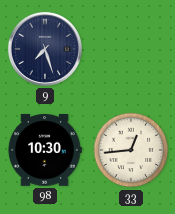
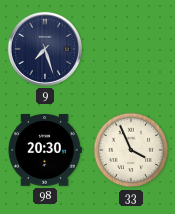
98: 10:30 -> 20:30
33: 12:44 -> 3:56
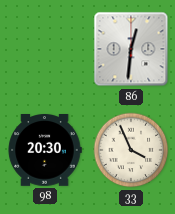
9: 7:27 -> none
86: none -> 12:31
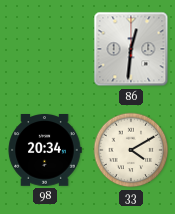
98: 20:30 -> 20:34
33: 3:56 -> 4:10
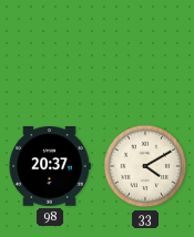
86: 12:31 -> none
98: 20:34 -> 20:37
